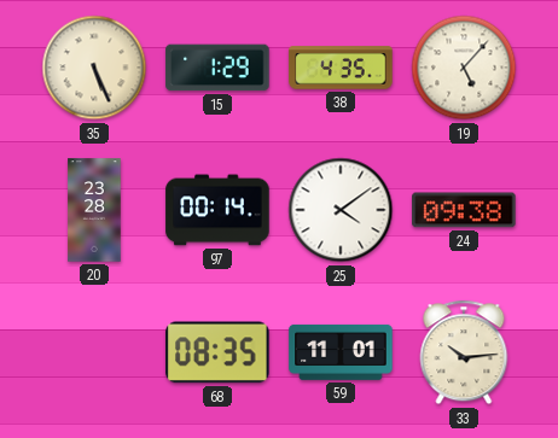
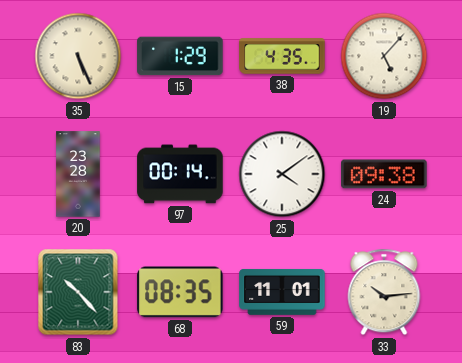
83: none -> 10:23
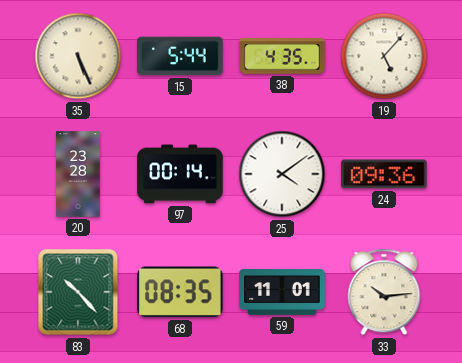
15: 1:29 -> 5:44
24: 09:38 -> 09:36
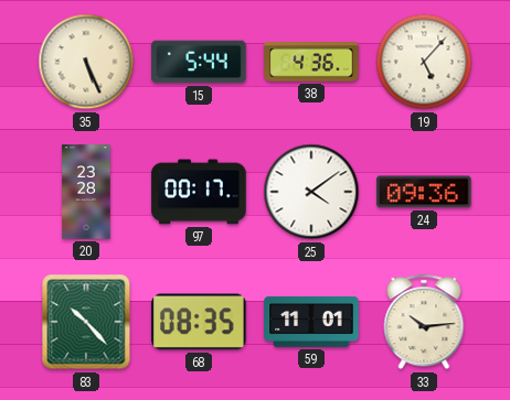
38: 4:35 -> 4:36
97: 00:14 -> 00:17
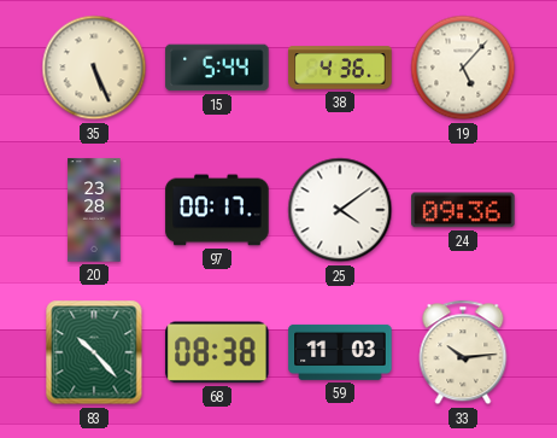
68: 08:35 -> 08:38
59: 11:01 -> 11:03
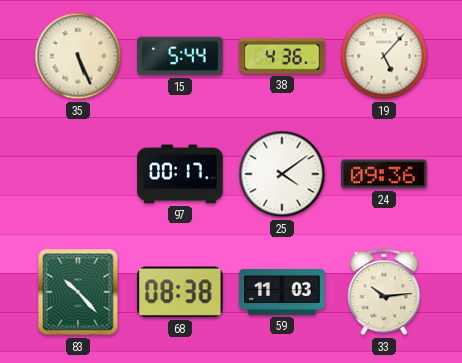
20: 23:28 -> none
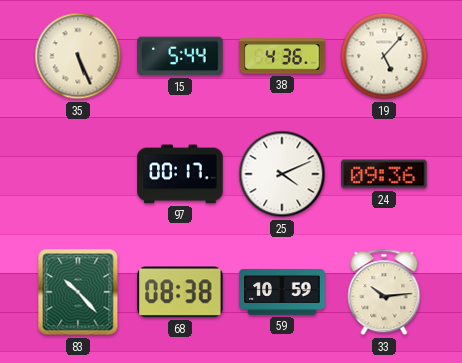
25: 4:09 -> 4:11
59: 11:03 -> 10:59
